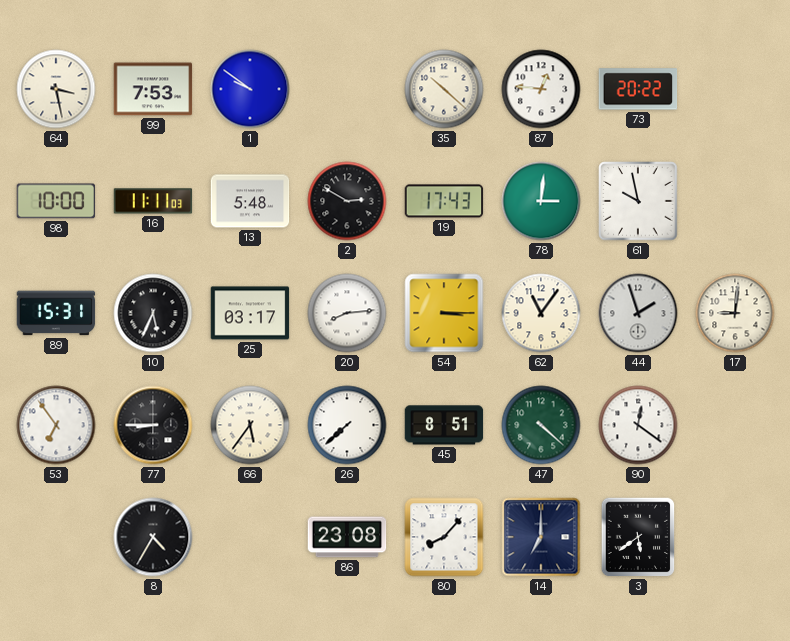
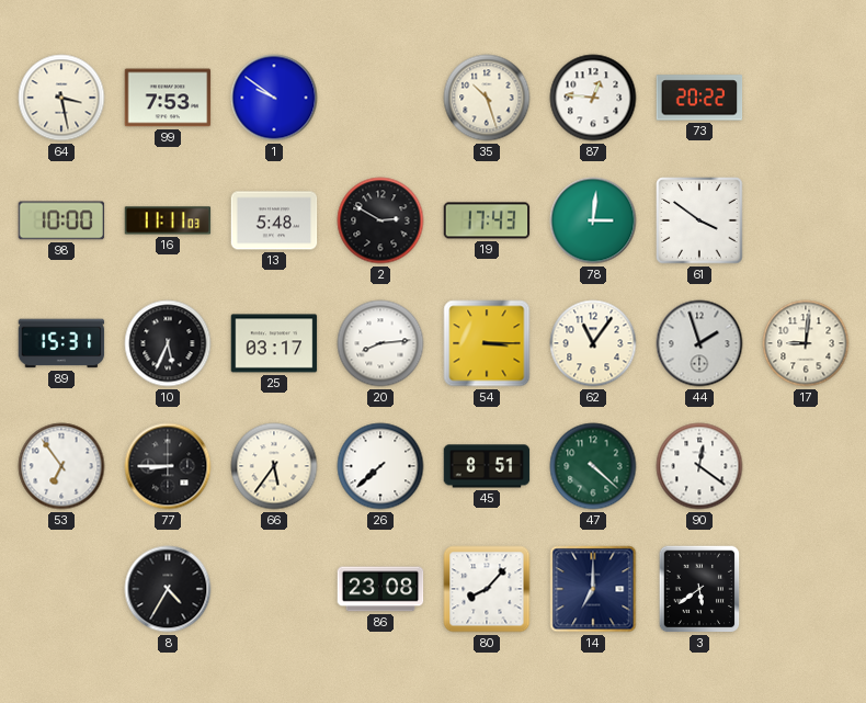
35: 10:22 -> 10:27
61: 9:58 -> 3:51
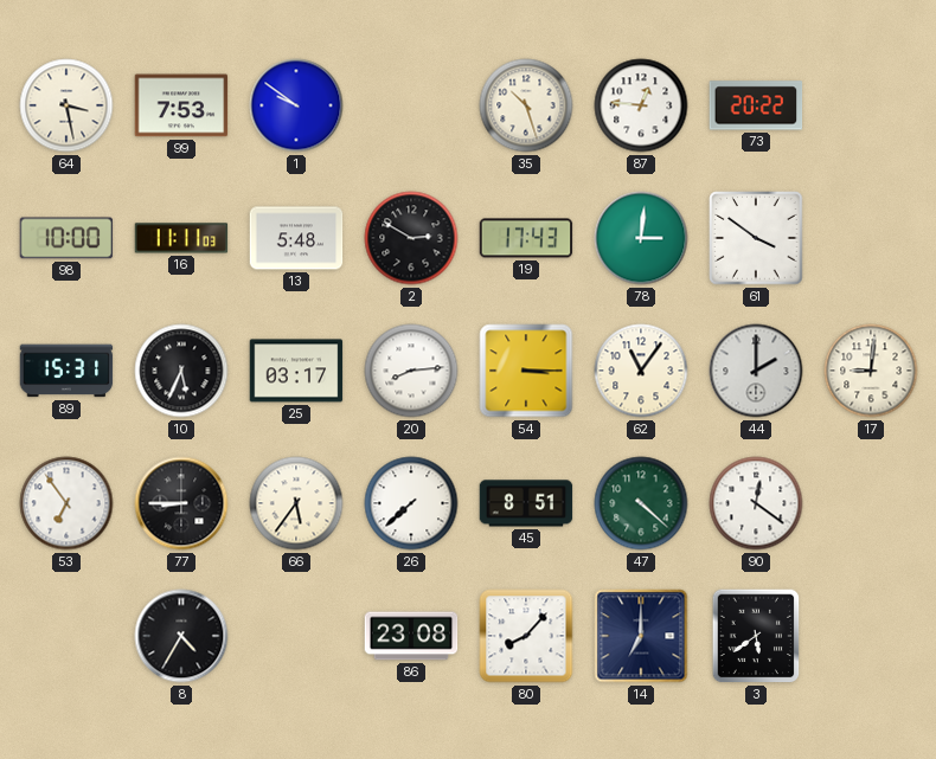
44: 1:57 -> 2:00
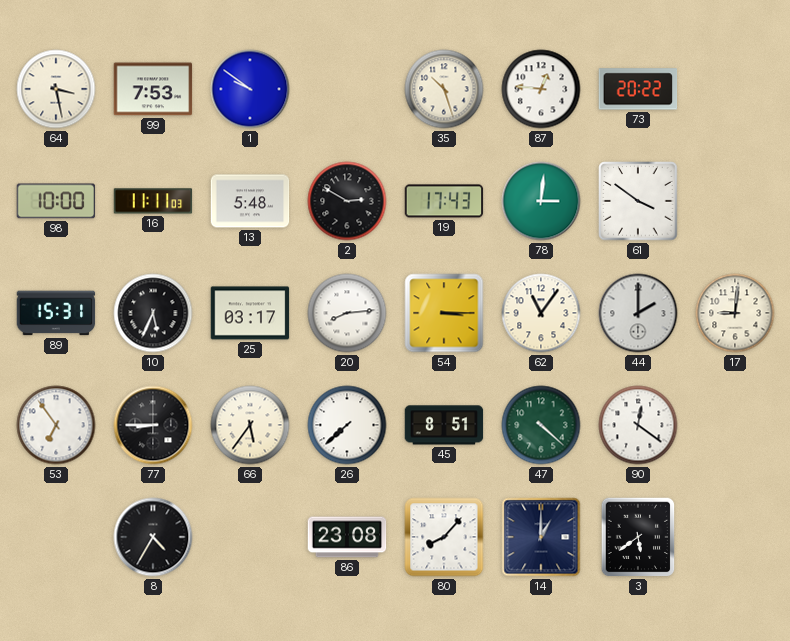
14: 7:00 -> 1:00
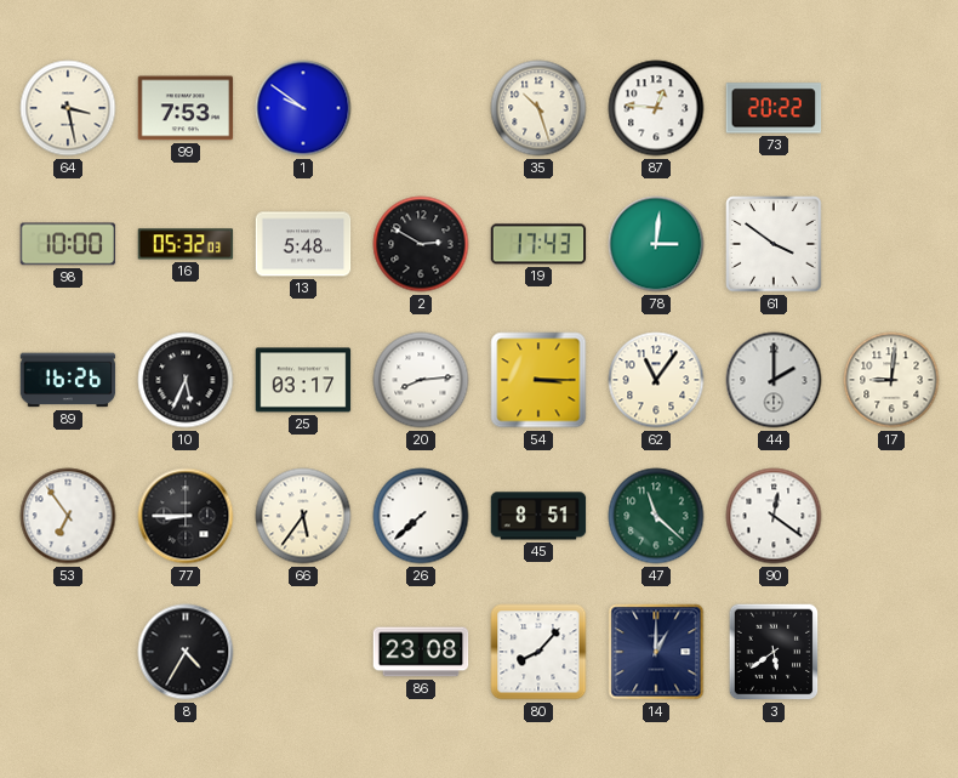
16: 11:11 -> 05:32
89: 15:31 -> 16:26
47: 4:22 -> 11:22
